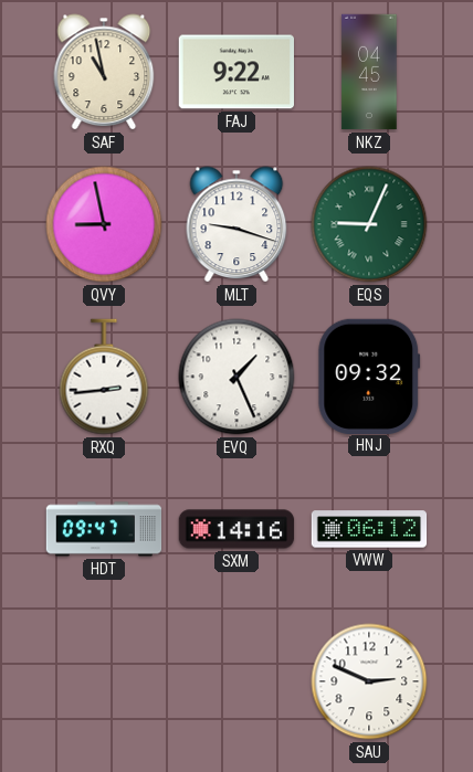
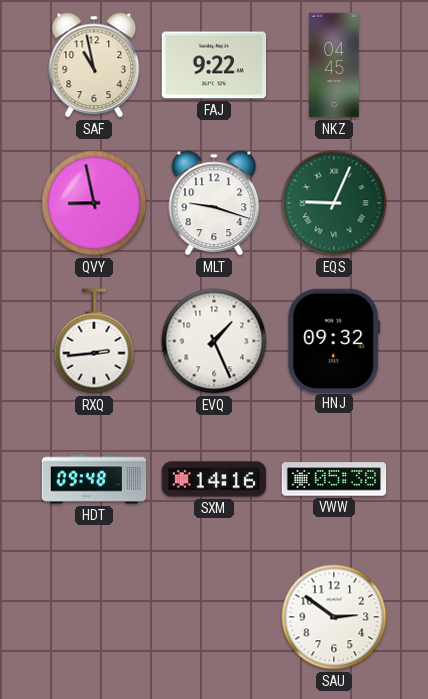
HDT: 09:47 -> 09:48
VWW: 06:12 -> 05:38
SAU: 2:49 -> 2:51
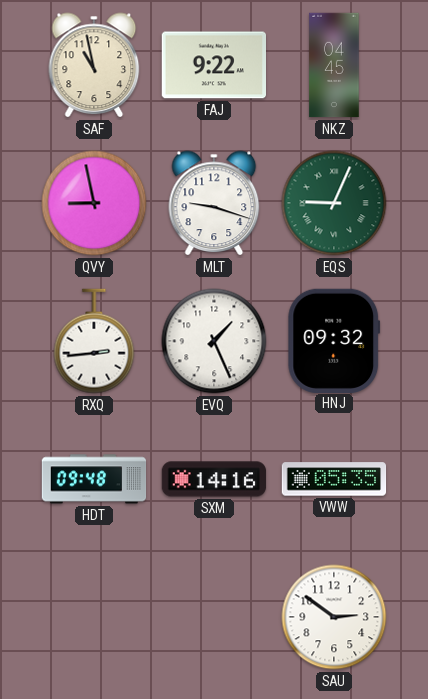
VWW: 05:38 -> 05:35
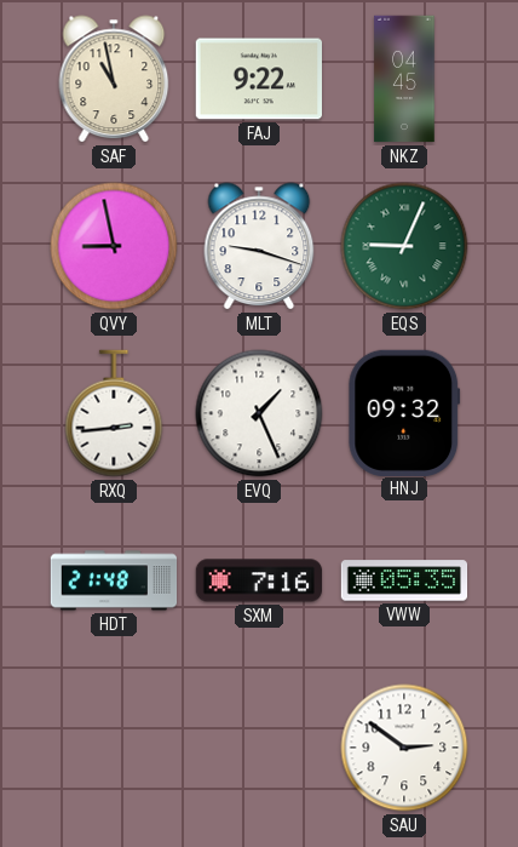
HDT: 09:48 -> 21:48
SXM: 14:16 -> 7:16
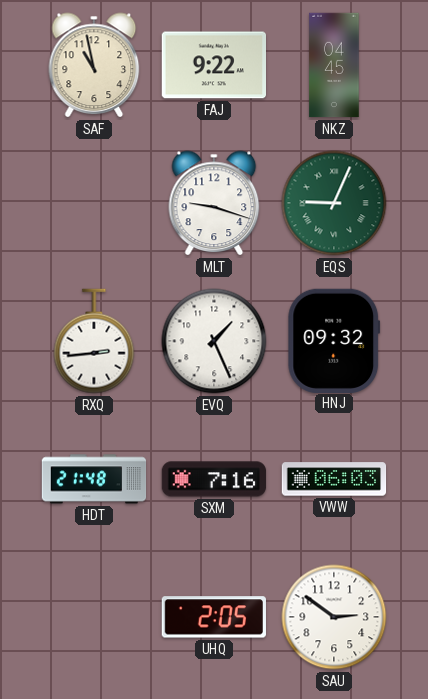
QVY: 8:58 -> none
VWW: 05:35 -> 06:03
UHQ: none -> 2:05
